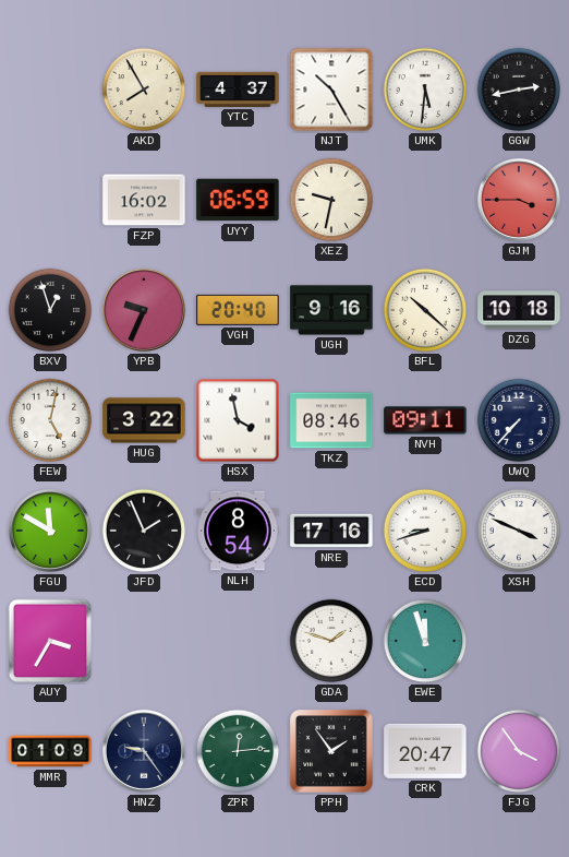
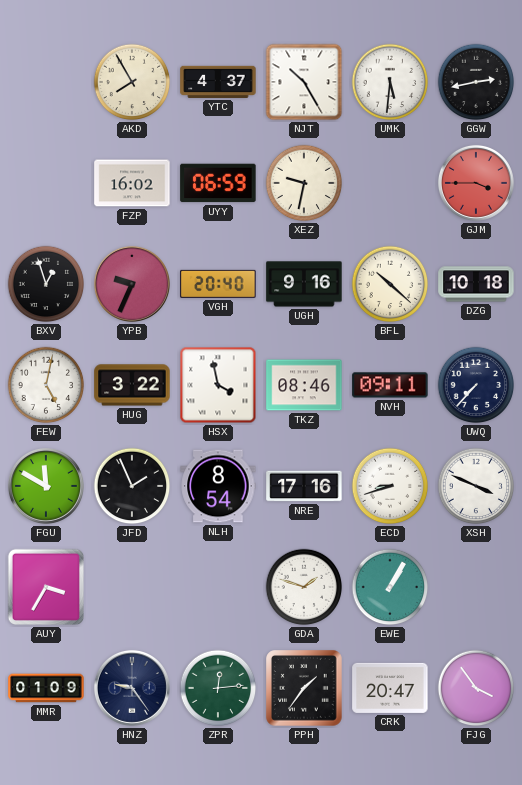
EWE: 11:57 -> 1:05
PPH: 1:54 -> 1:36
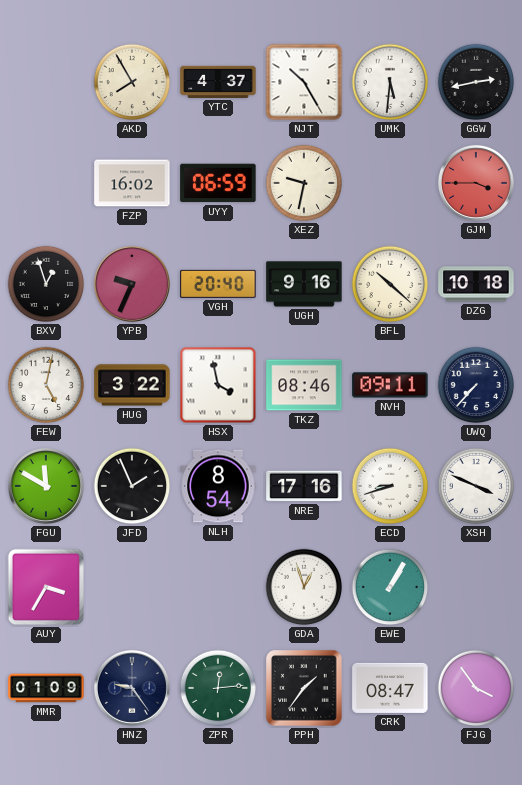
GDA: 1:48 -> 12:57
CRK: 20:47 -> 08:47
